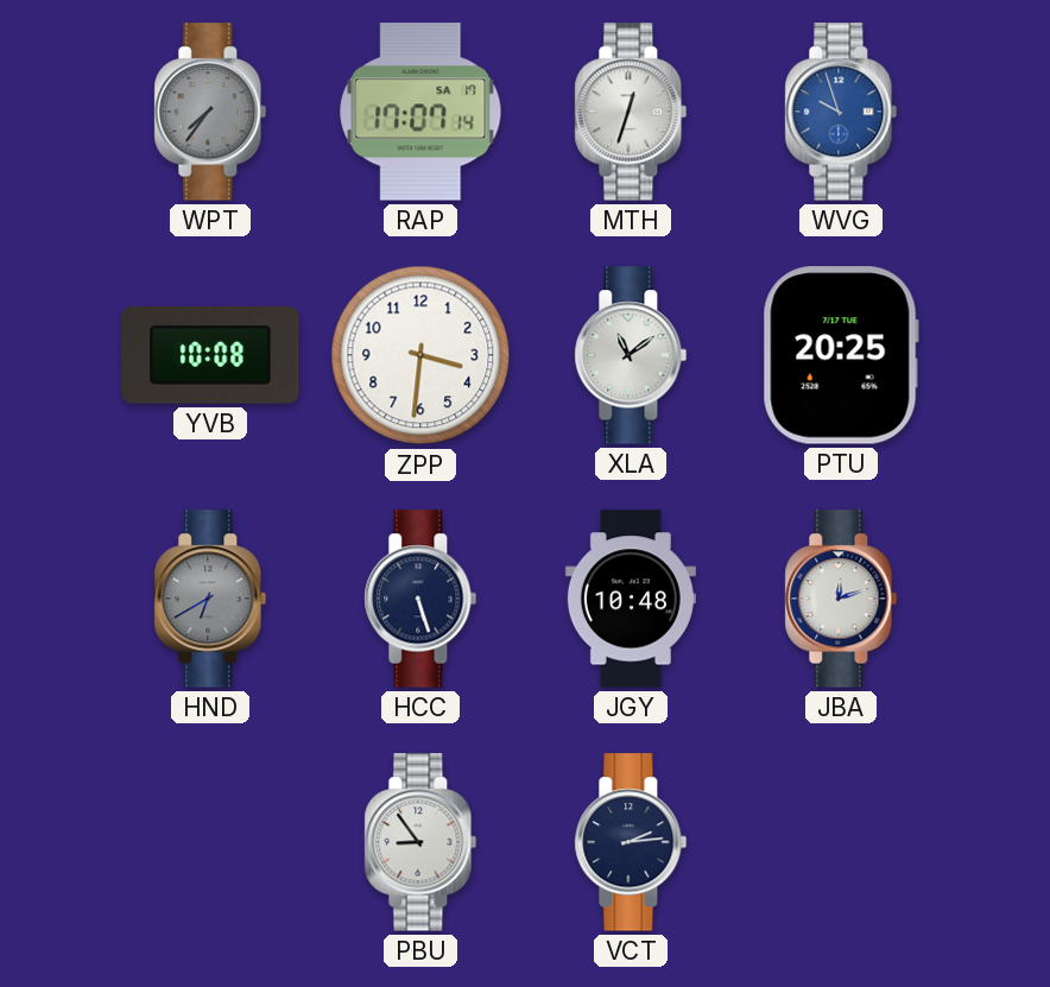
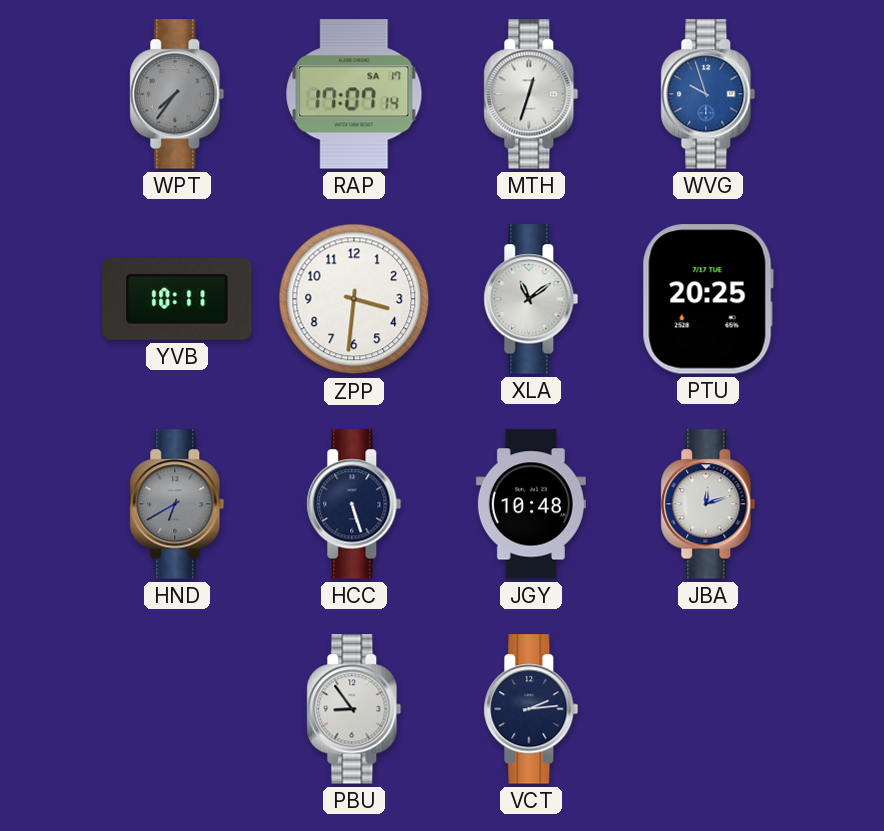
YVB: 10:08 -> 10:11
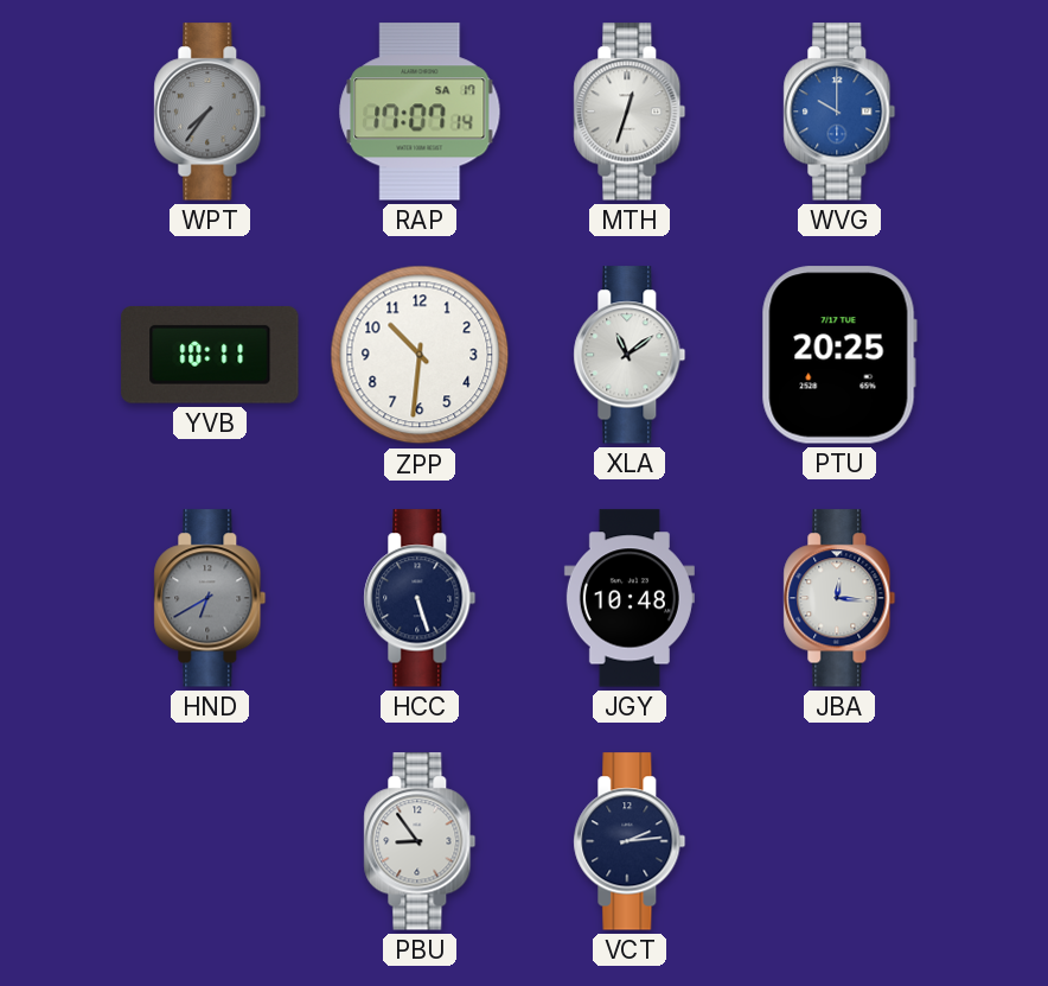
WVG: 9:57 -> 10:00
ZPP: 3:31 -> 10:31
JBA: 12:12 -> 12:16
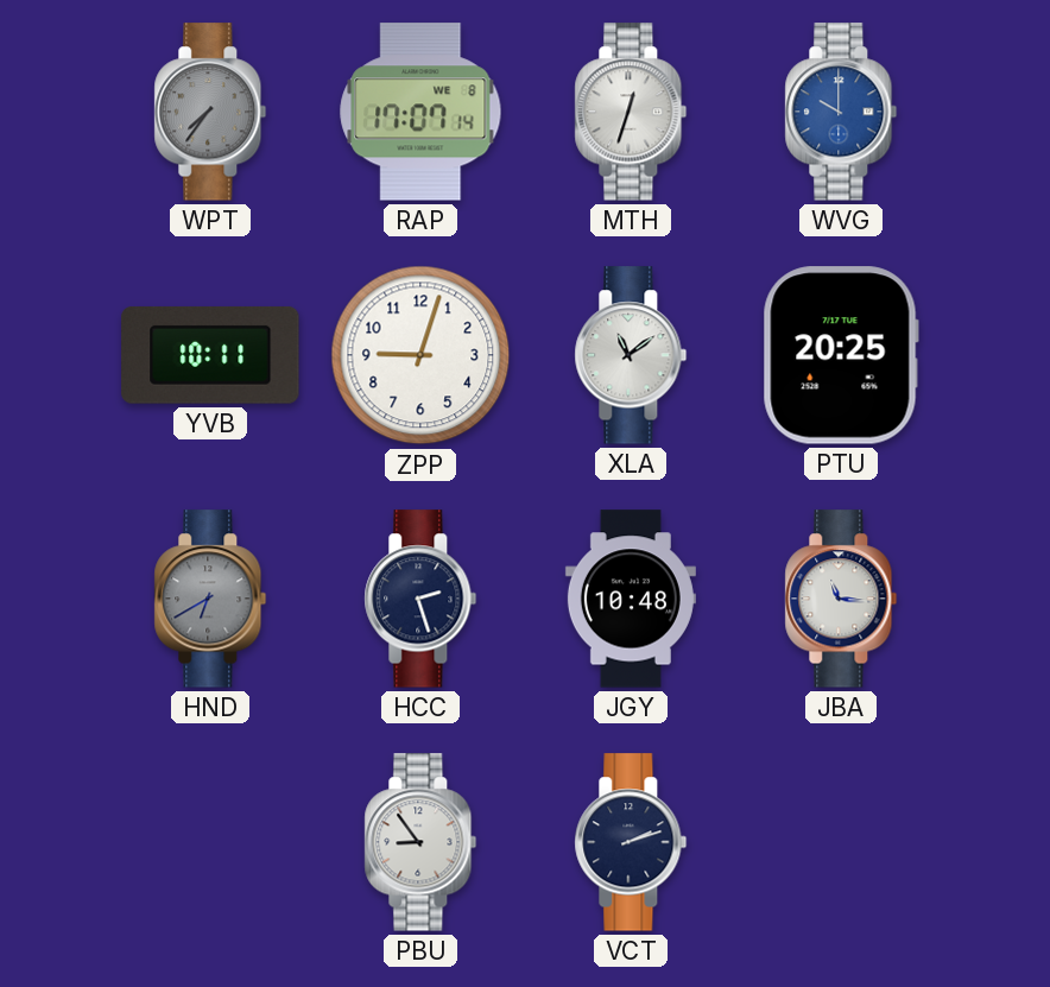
RAP date: SA 17 -> WE 8
ZPP: 10:31 -> 9:03
HCC: 5:27 -> 2:27
JBA: 12:16 -> 11:16
VCT: 2:14 -> 2:12
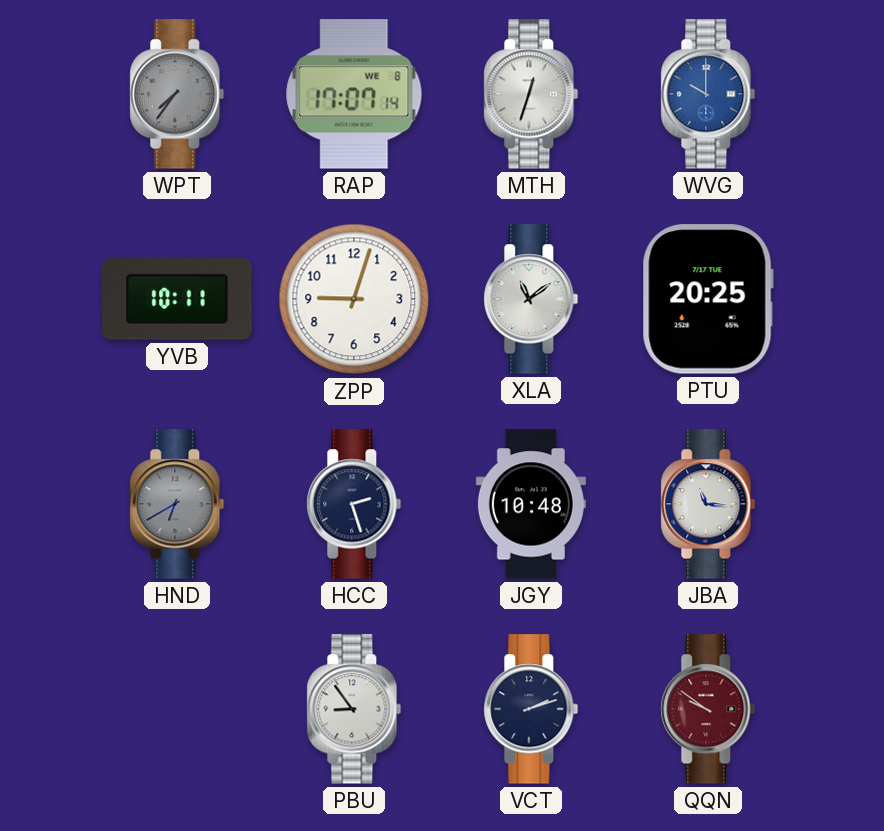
QQN: none -> 9:51
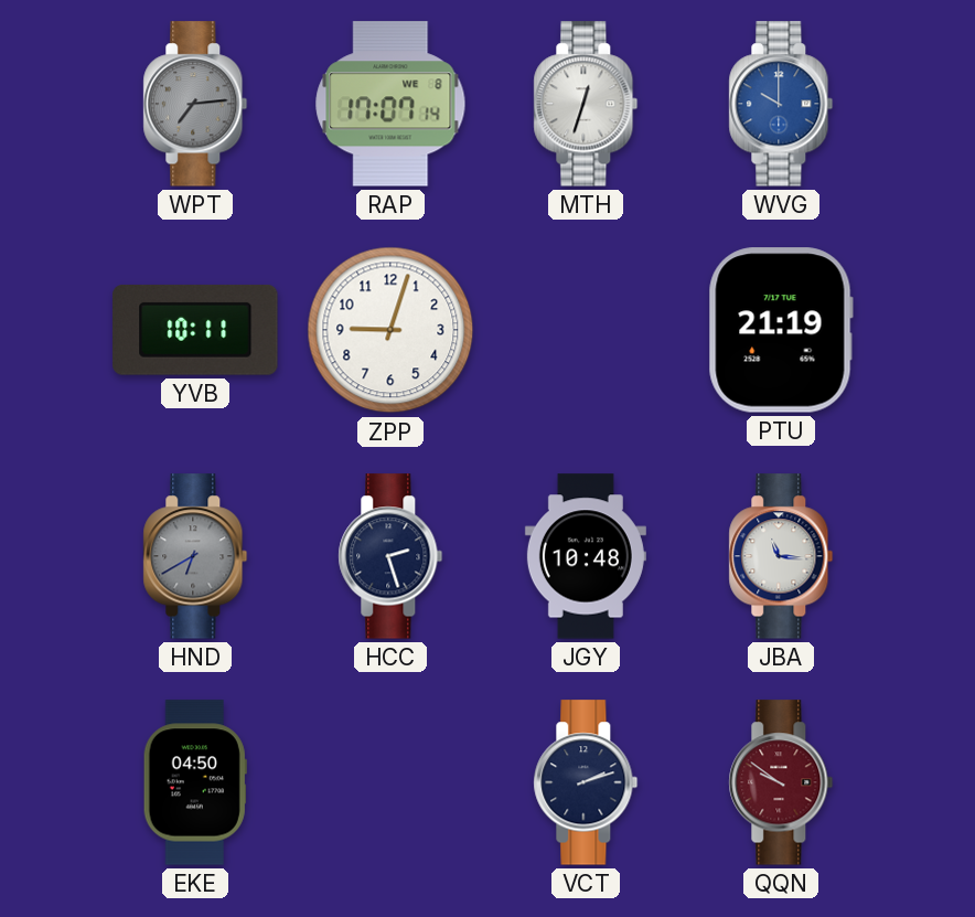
WPT: 7:36 -> 7:14
XLA: 11:09 -> none
PTU: 20:25 -> 21:19
EKE: none -> 04:50
PBU: 8:54 -> none
